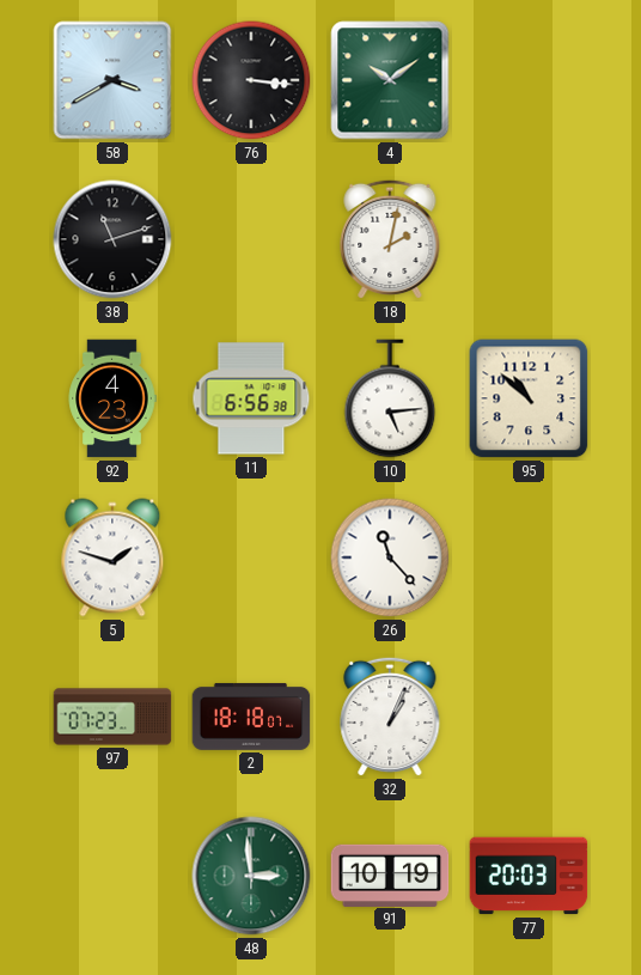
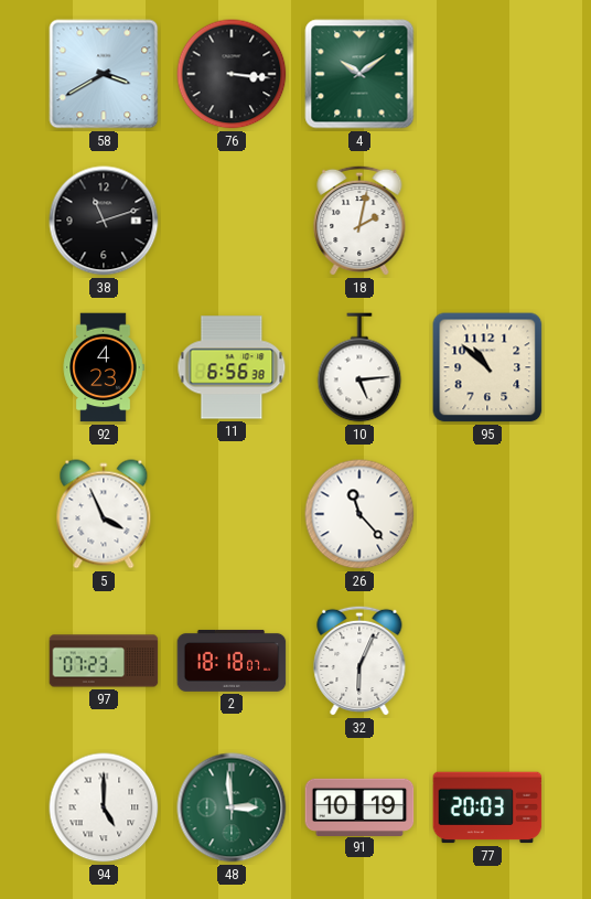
5: 1:48 -> 3:56
32: 1:04 -> 6:04
94: none -> 5:00
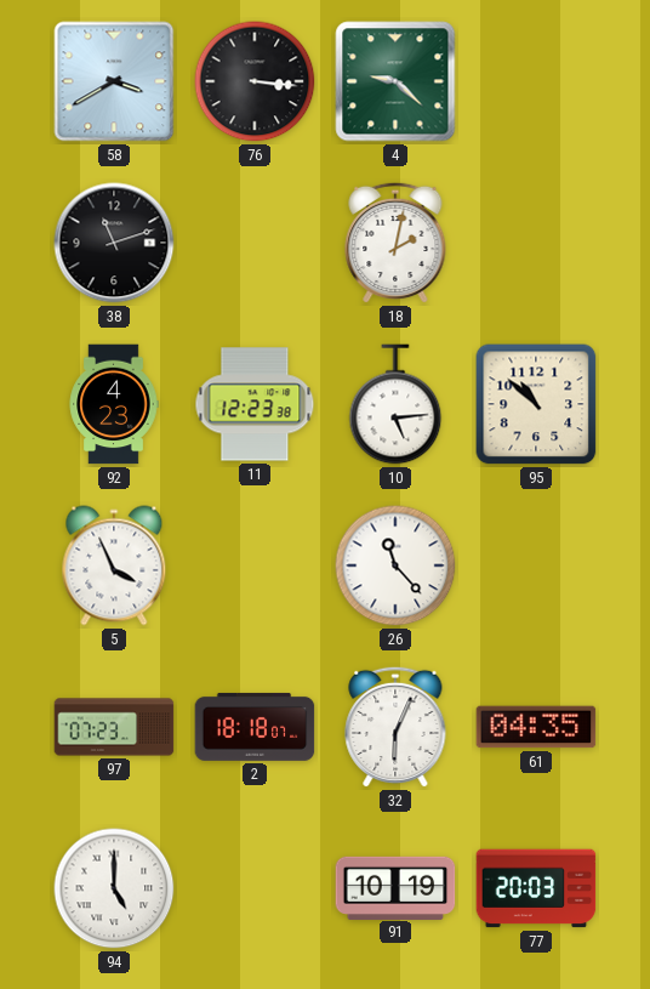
4: 10:09 -> 9:22
11: 6:56 -> 12:23
61: none -> 04:35
48: 2:59 -> none
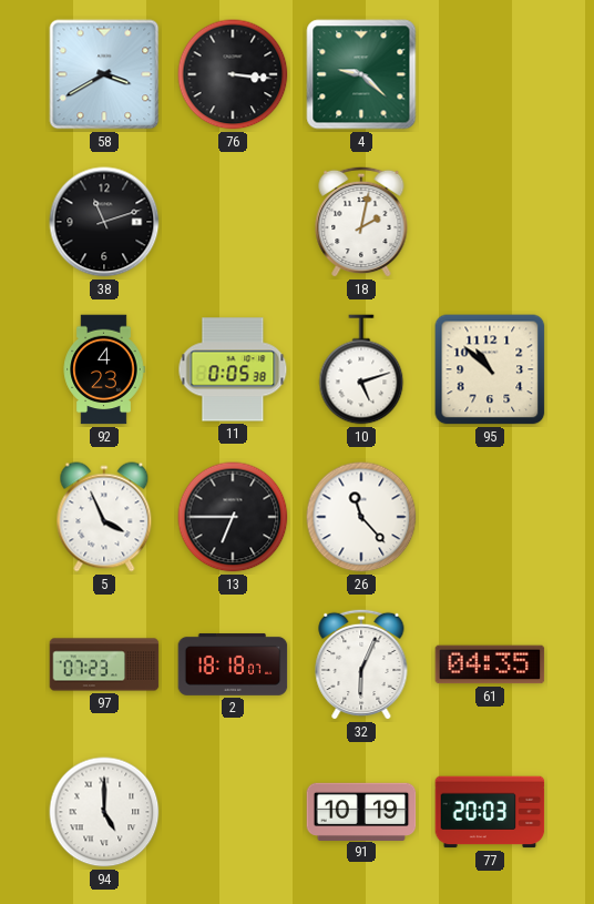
11: 12:23 -> 0:05
10: 5:14 -> 5:12
13: none -> 6:45
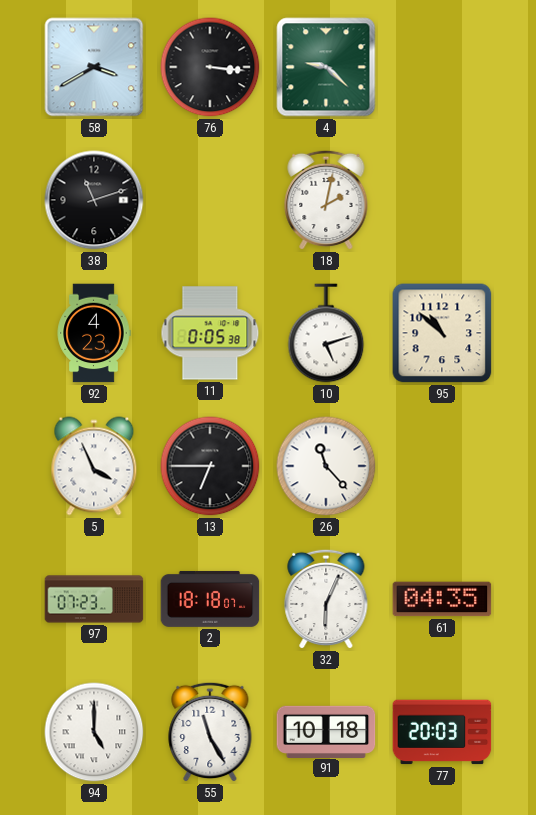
55: none -> 11:25
91: 10:19 -> 10:18
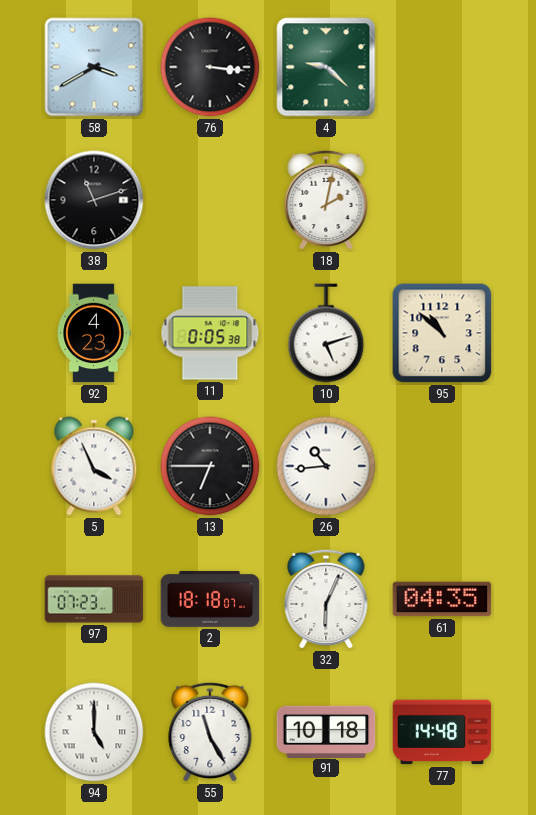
26: 11:23 -> 10:44
77: 20:03 -> 14:48
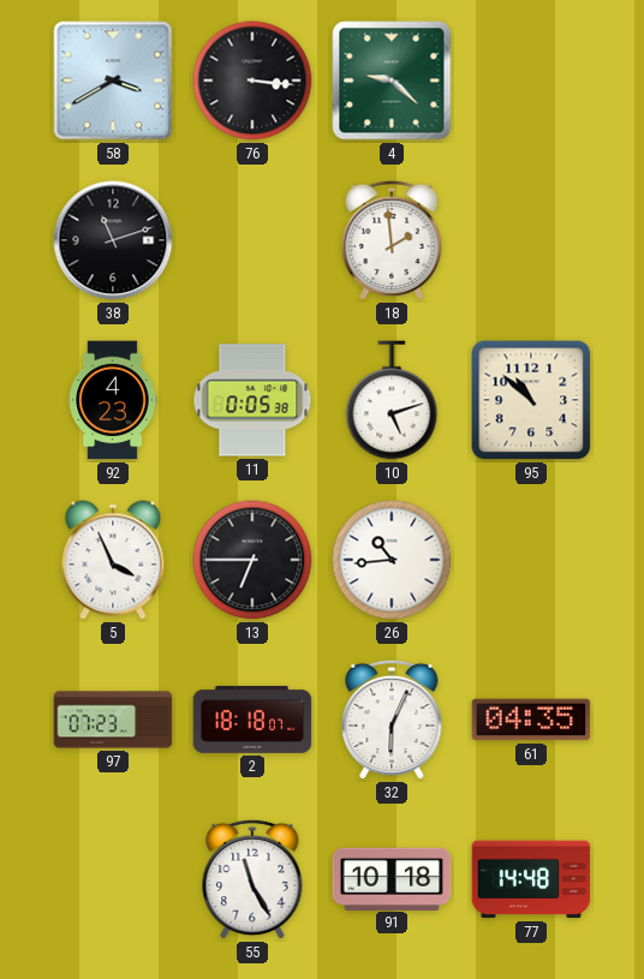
18: 2:02 -> 1:59
94: 5:00 -> none
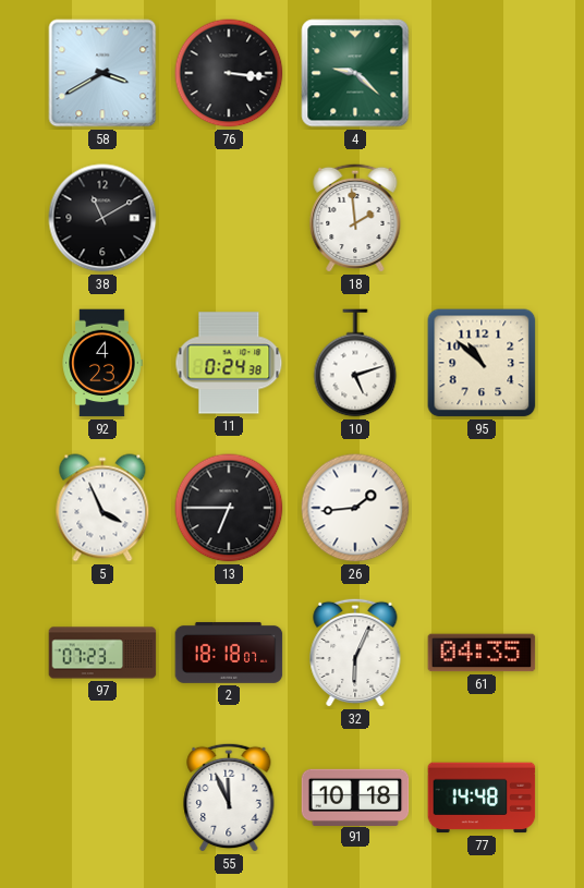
38: 11:12 -> 11:10
11: 0:05 -> 0:24
26: 10:44 -> 1:44
55: 11:25 -> 11:56
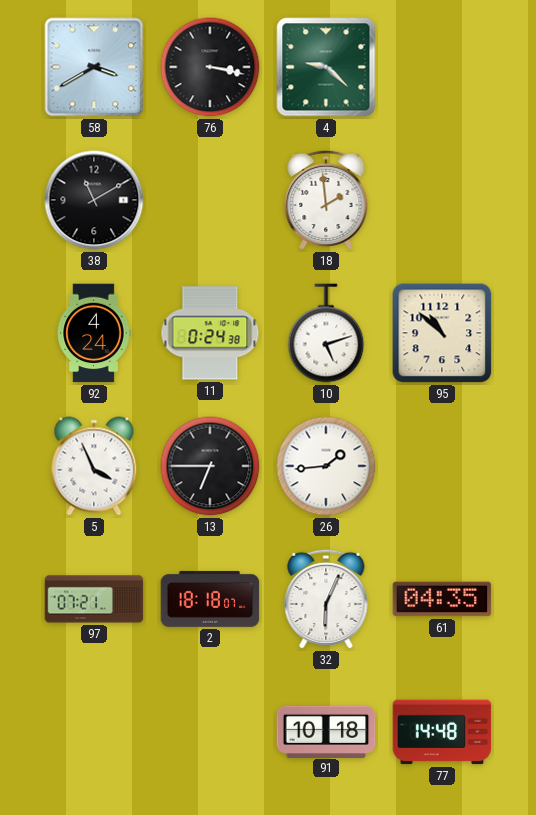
76: 3:16 -> 3:17
92: 4:23 -> 4:24
97: 07:23 -> 07:21
55: 11:56 -> none
